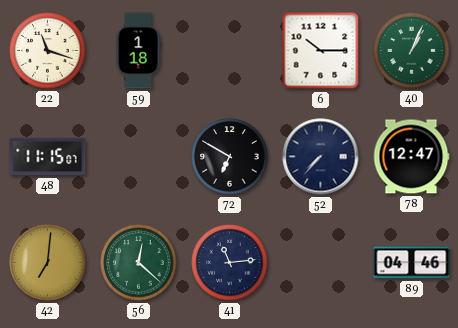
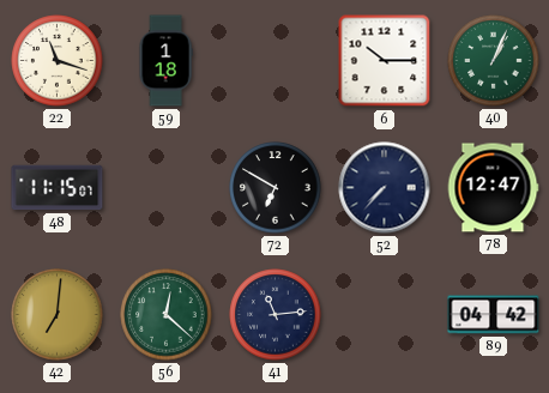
89: 04:46 -> 04:42
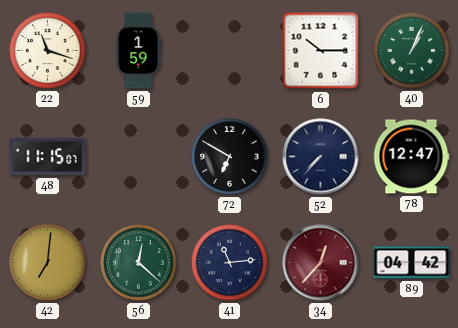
59: 1:18 -> 1:59
34: none -> 12:37
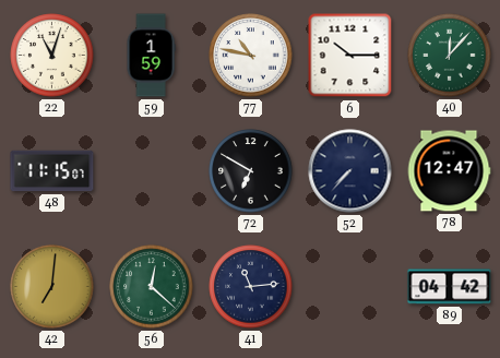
22: 11:18 -> 11:03
77: none -> 10:47
40: 1:04 -> 12:07
34: 12:37 -> none
